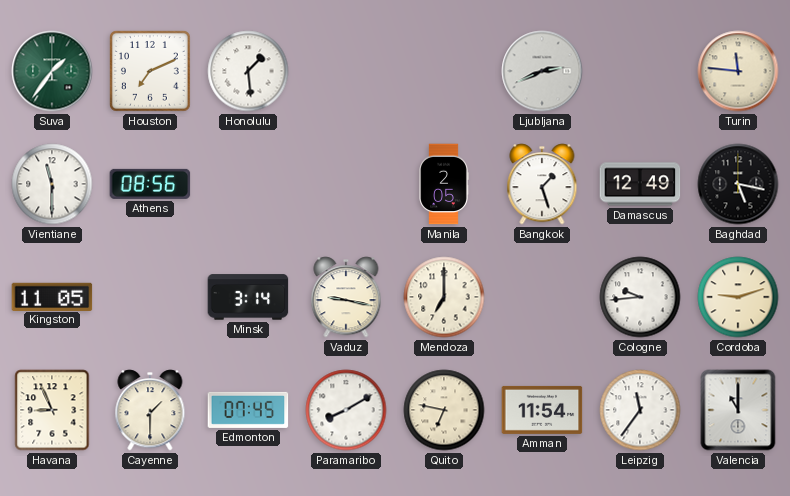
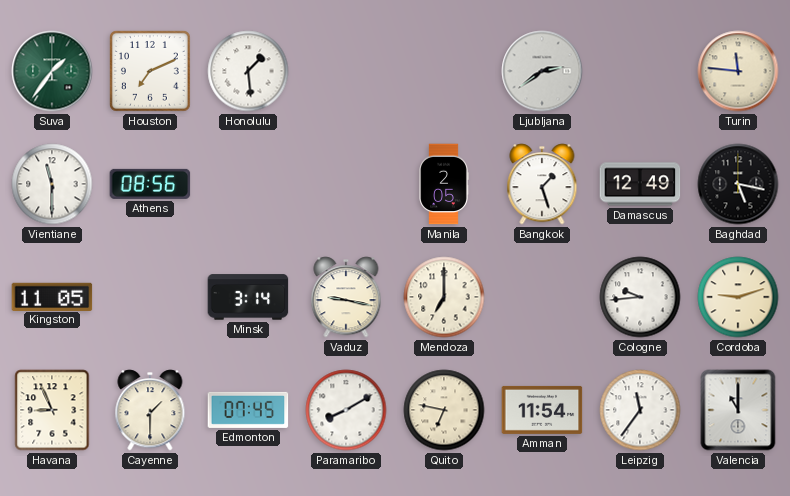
Ljubljana: 2:41 -> 2:39
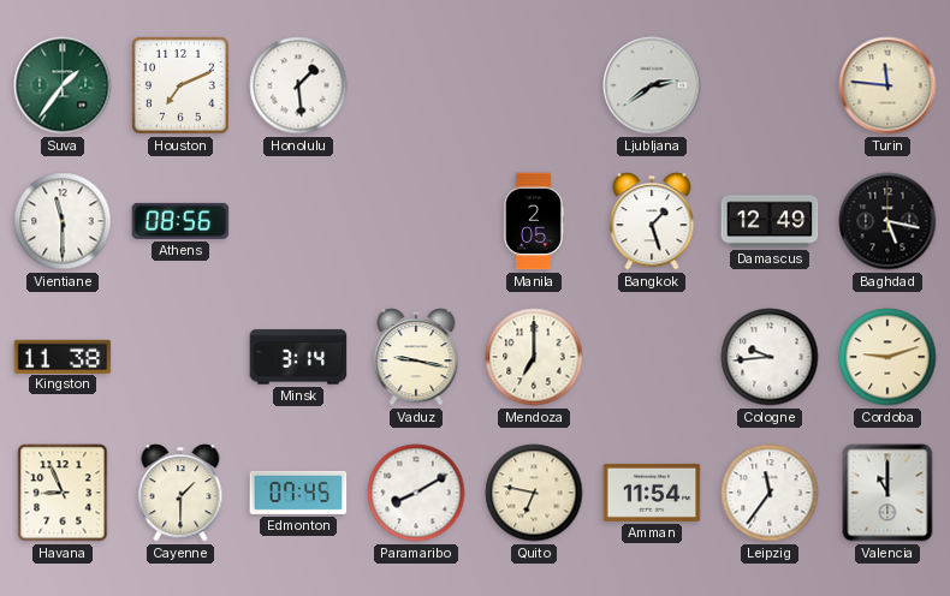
Kingston: 11:05 -> 11:38
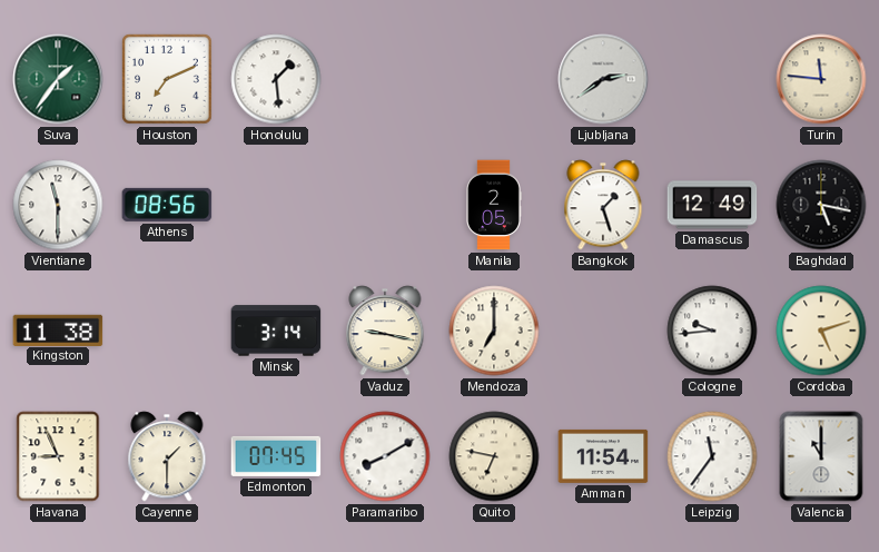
Cordoba: 9:12 -> 5:12
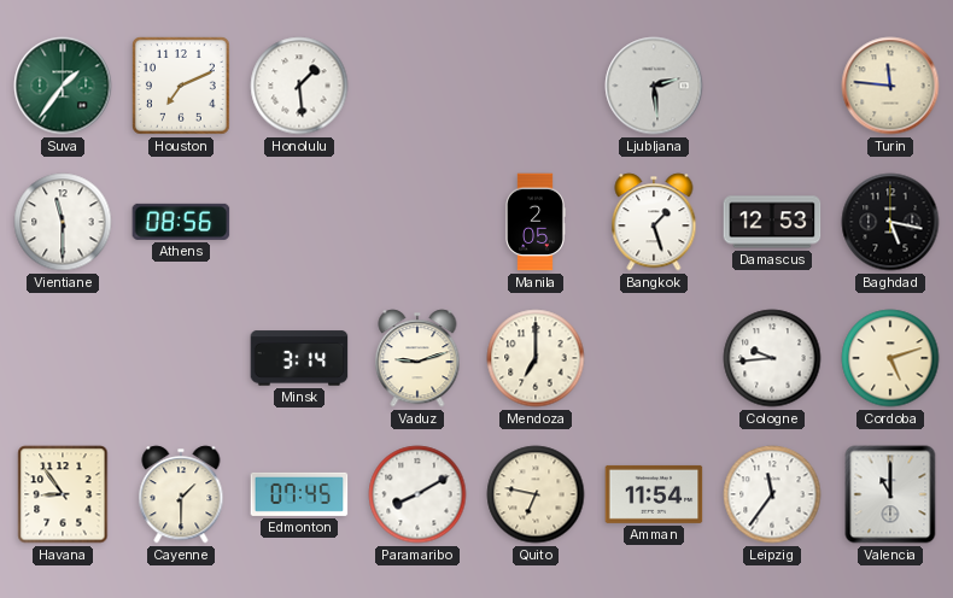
Ljubljana: 2:39 -> 2:29
Damascus: 12:49 -> 12:53
Kingston: 11:38 -> none
Vaduz: 9:17 -> 9:12
Havana: 8:56 -> 8:54
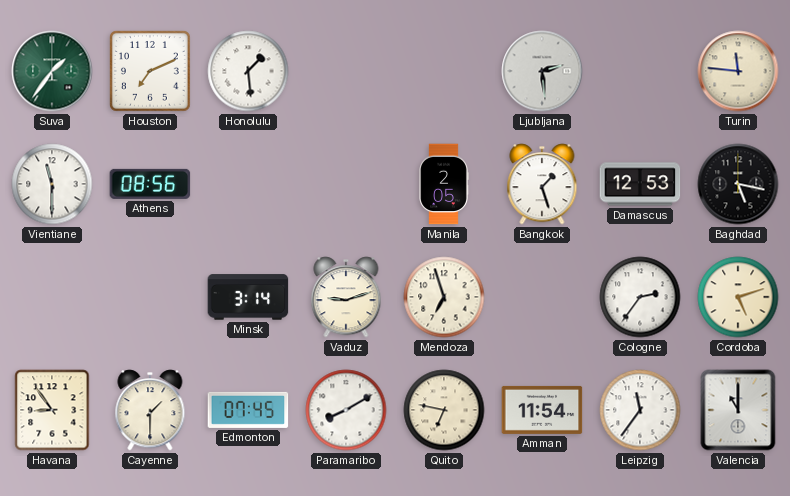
Mendoza: 7:00 -> 6:57
Cologne: 9:44 -> 2:36
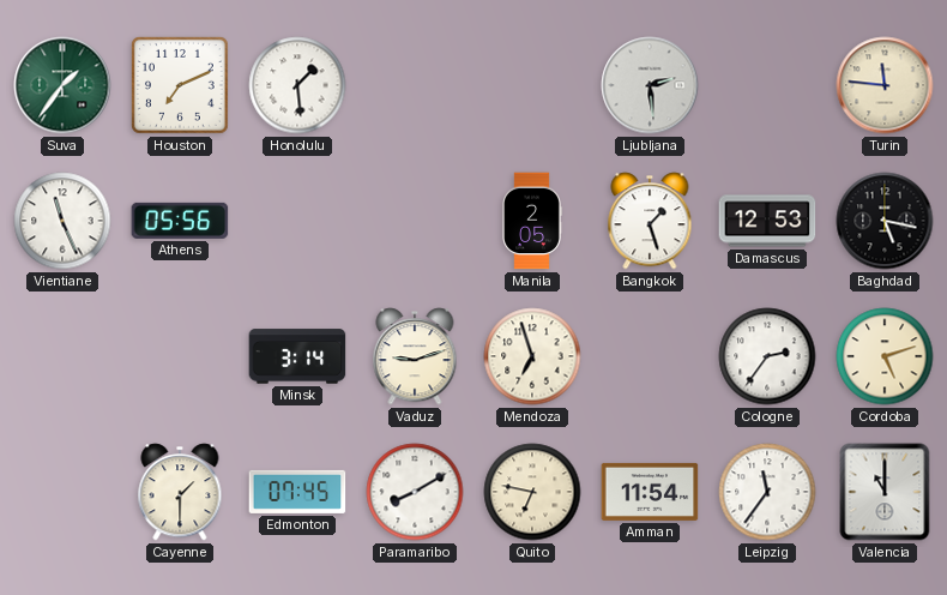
Vientiane: 11:30 -> 11:26
Athens: 08:56 -> 05:56
Havana: 8:54 -> none
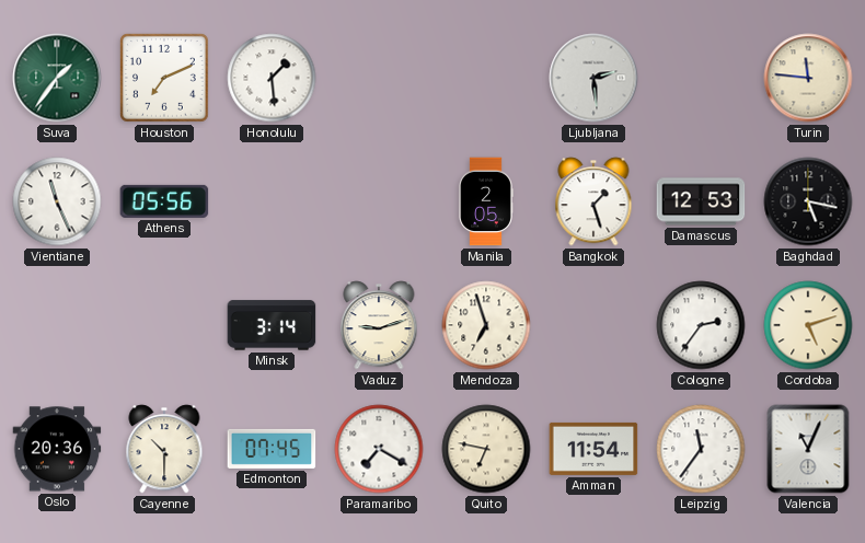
Oslo: none -> 20:36
Cayenne: 1:30 -> 10:30
Paramaribo: 8:10 -> 7:20
Valencia: 11:00 -> 11:04
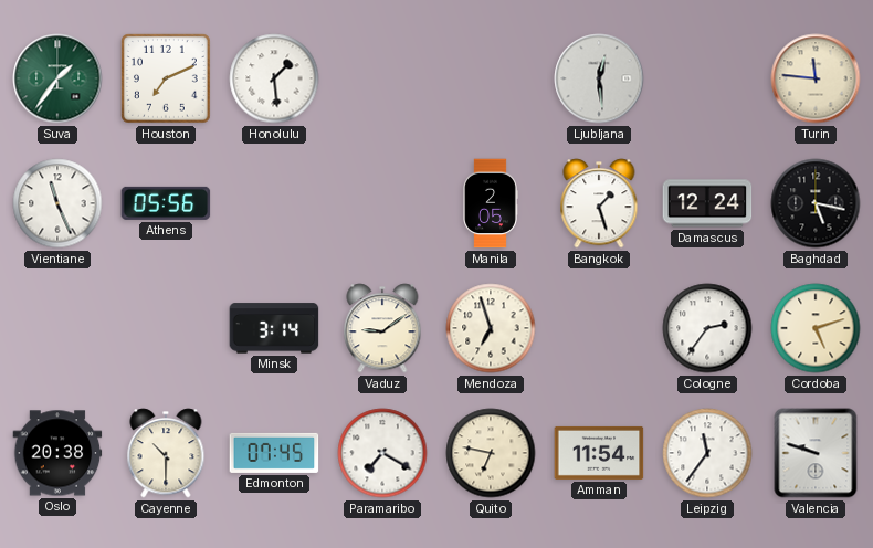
Ljubljana: 2:29 -> 12:29
Damascus: 12:53 -> 12:24
Vaduz: 9:12 -> 9:09
Oslo: 20:36 -> 20:38
Valencia: 11:04 -> 9:48
